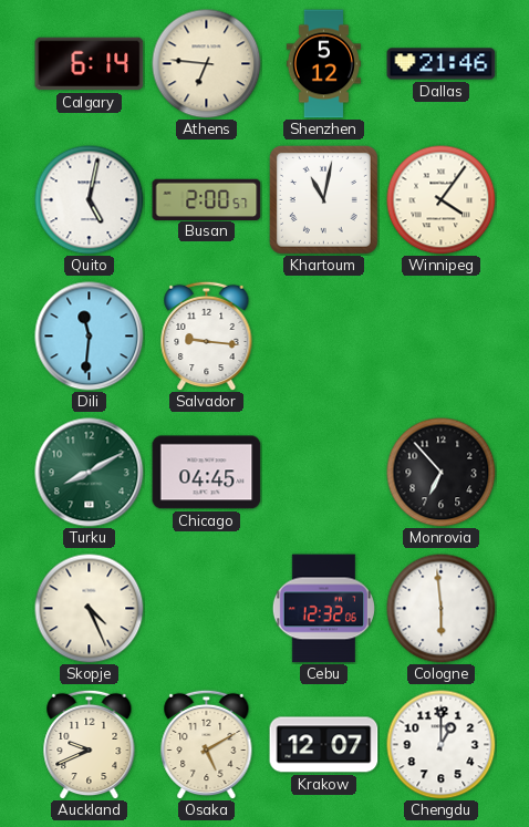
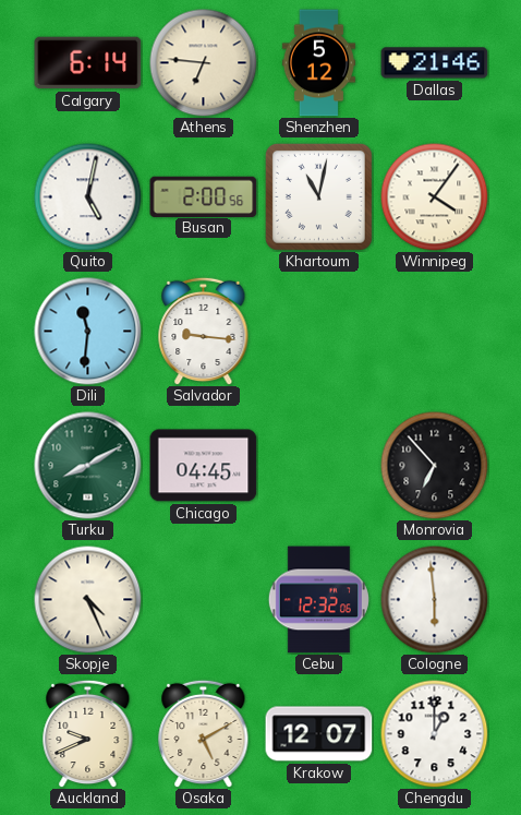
Busan: 2:00:57 -> 2:00:56
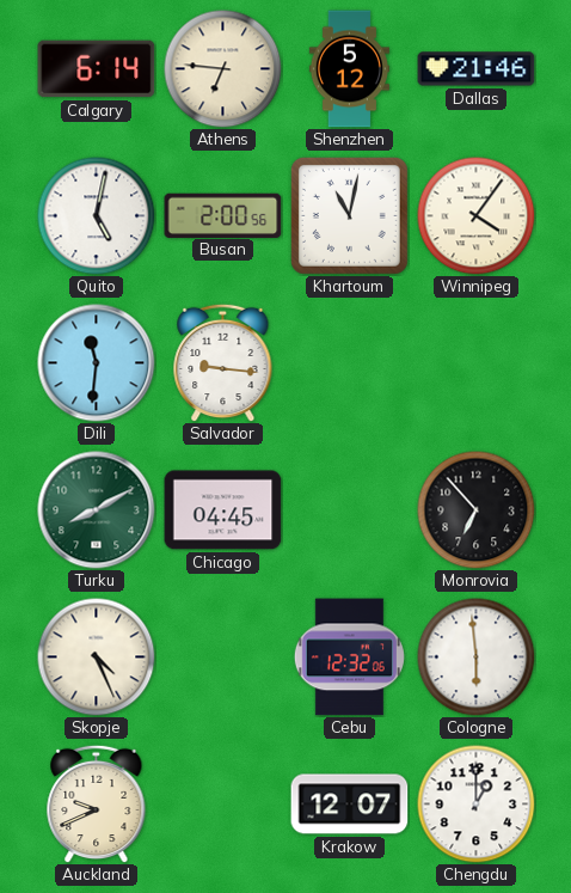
Osaka: 5:10 -> none
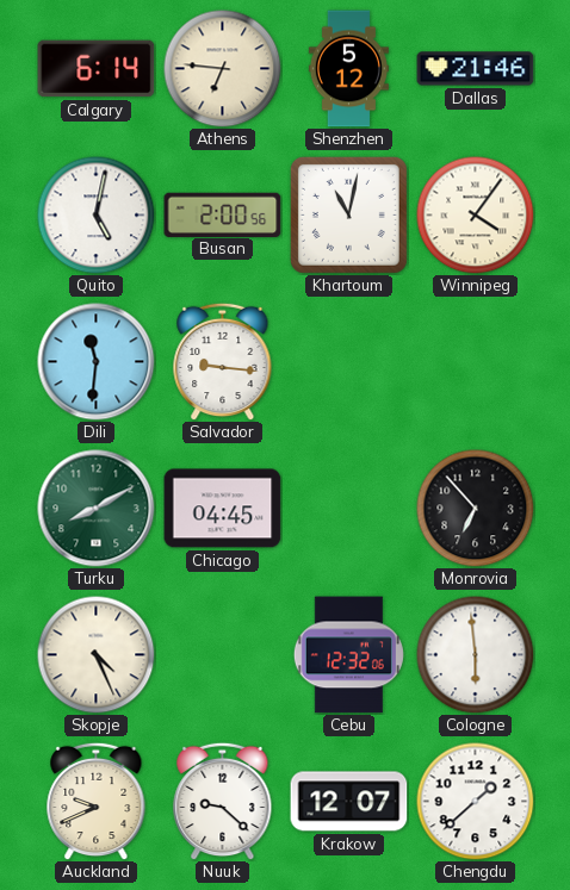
Nuuk: none -> 9:22
Chengdu: 1:00 -> 1:38
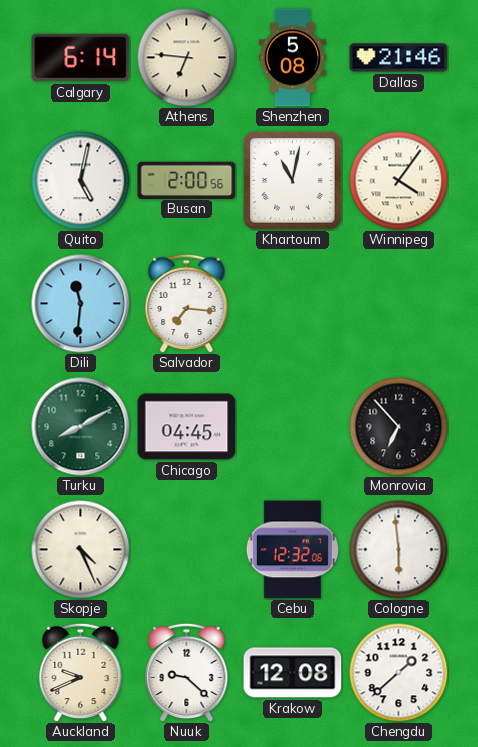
Shenzhen: 5:12 -> 5:08
Salvador: 9:16 -> 7:16
Krakow: 12:07 -> 12:08
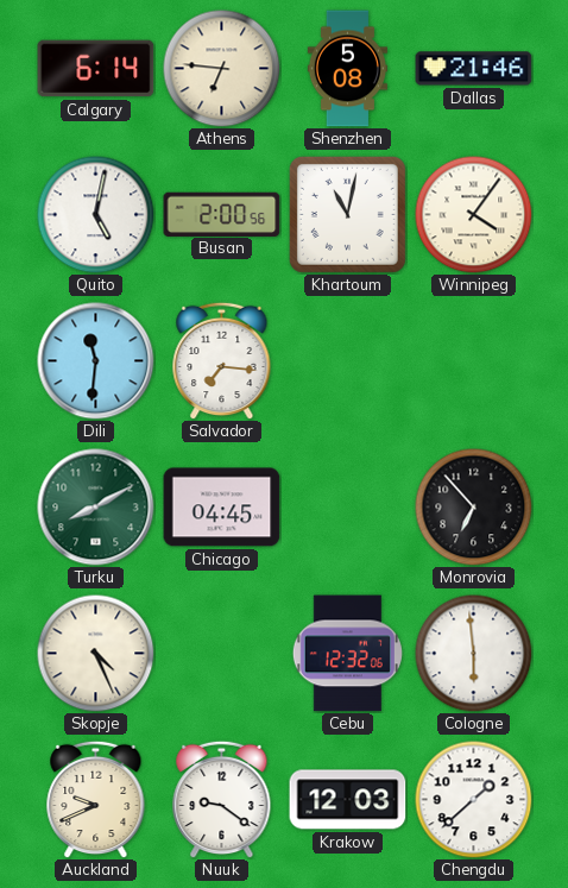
Nuuk: 9:22 -> 9:21
Krakow: 12:08 -> 12:03
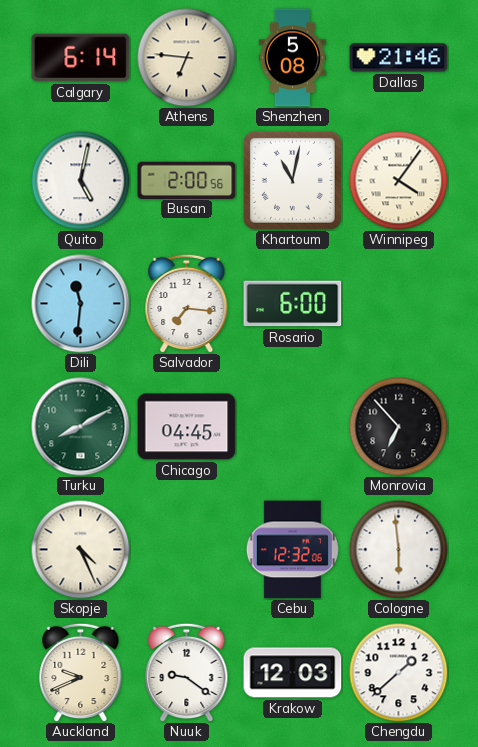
Rosario: none -> 6:00
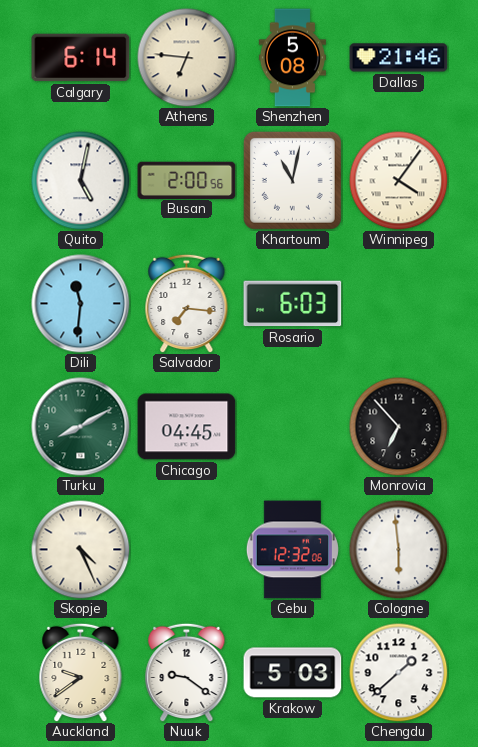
Rosario: 6:00 -> 6:03
Auckland: 9:41 -> 9:39
Krakow: 12:03 -> 5:03
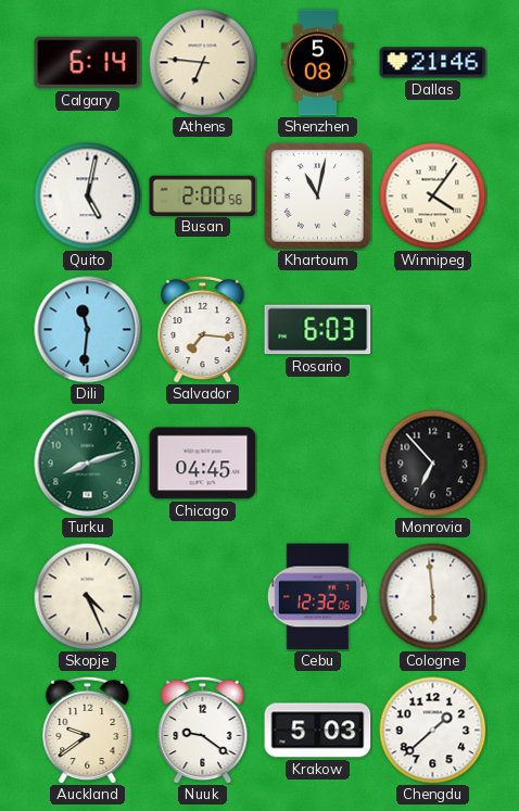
Turku: 8:10 -> 8:12
